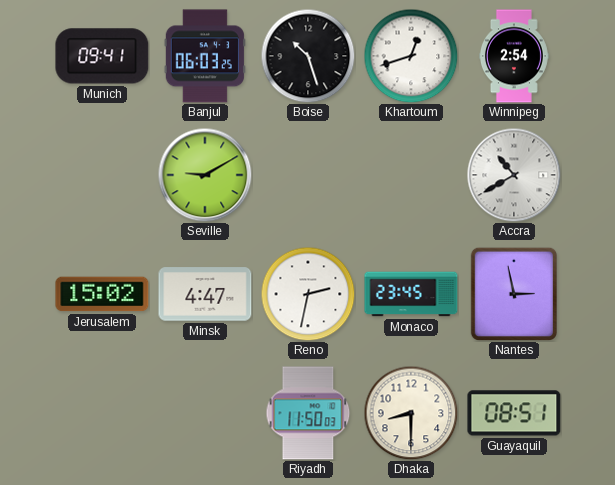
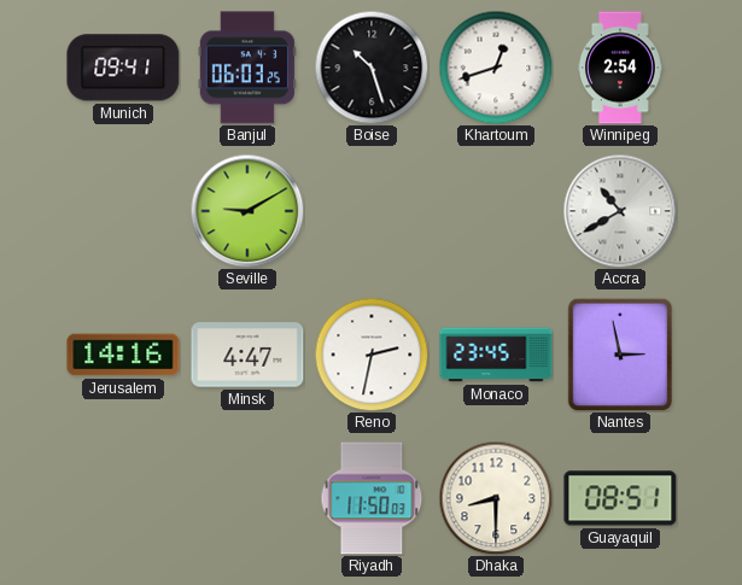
Jerusalem: 15:02 -> 14:16
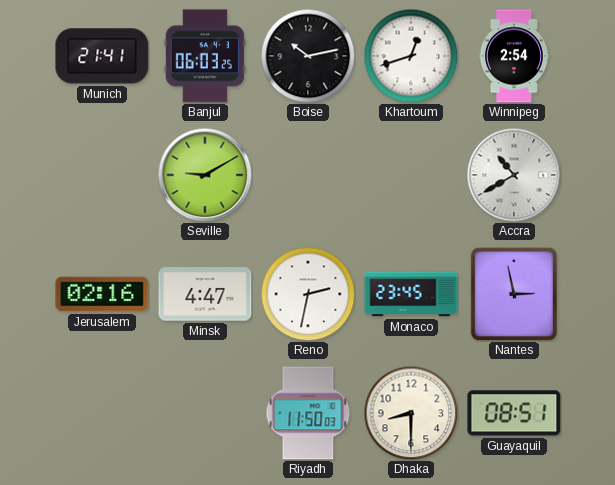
Munich: 09:41 -> 21:41
Boise: 10:27 -> 10:13
Jerusalem: 14:16 -> 02:16
